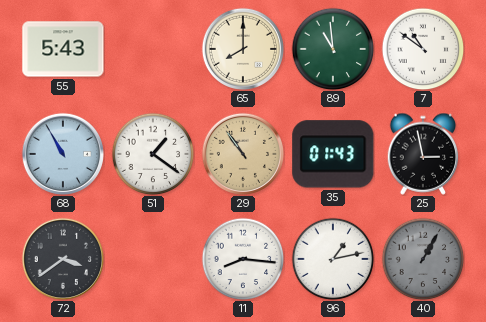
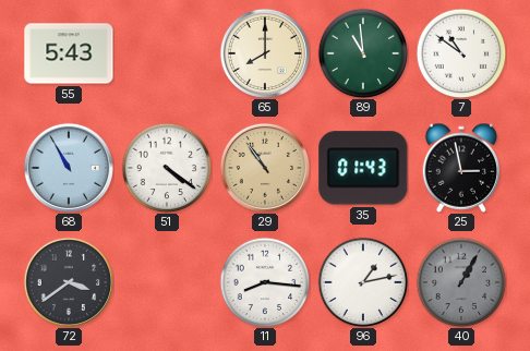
51: 1:21 -> 4:21
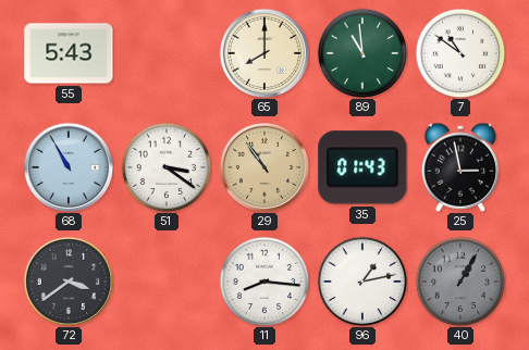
51: 4:21 -> 3:21
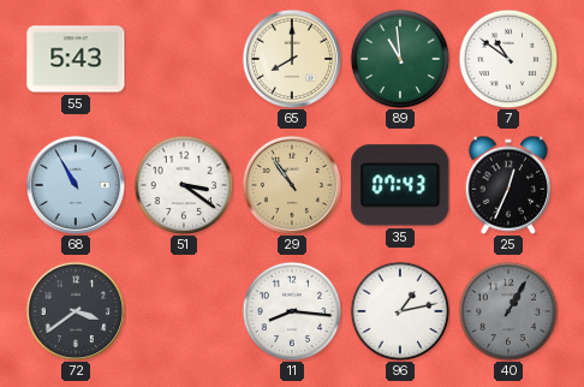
35: 01:43 -> 07:43
25: 2:58 -> 12:34
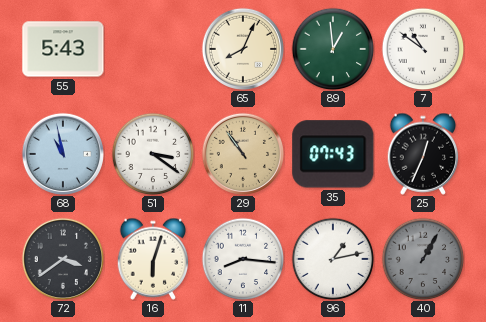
65: 8:00 -> 8:04
89: 10:59 -> 12:59
68: 10:55 -> 10:58
16: none -> 6:03
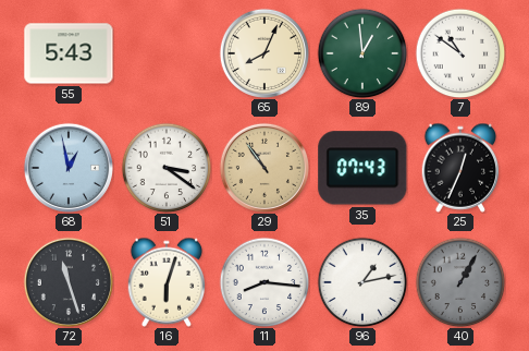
68: 10:58 -> 12:58
72: 3:39 -> 11:27
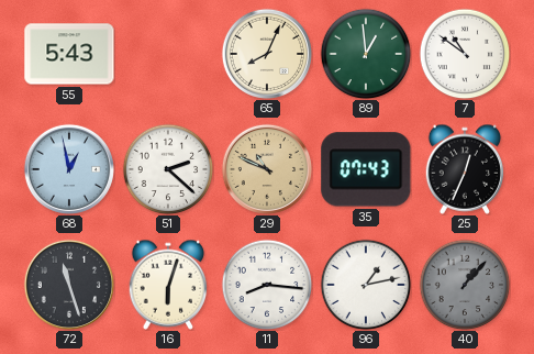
51: 3:21 -> 2:22
29: 10:54 -> 10:49
40: 1:05 -> 1:07
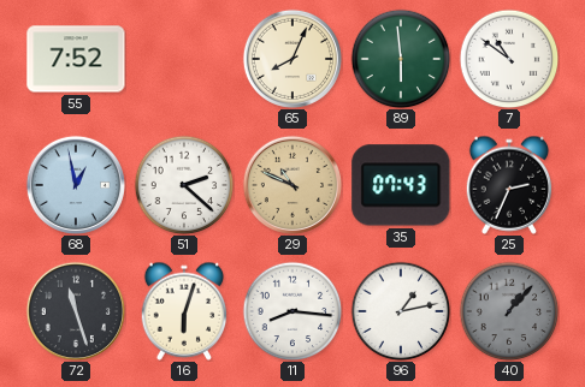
55: 5:43 -> 7:52
89: 12:59 -> 5:59
25: 12:34 -> 2:34
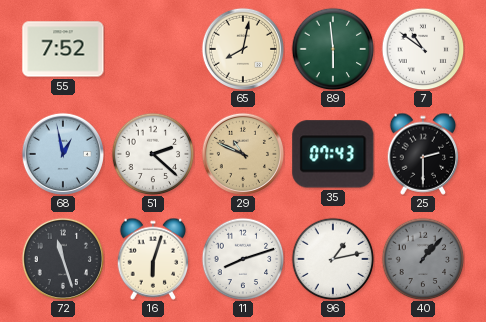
65: 8:04 -> 8:02
25: 2:34 -> 2:30
11: 8:16 -> 8:12
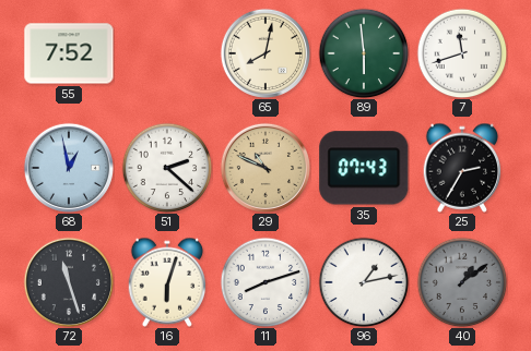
7: 10:51 -> 11:42
25: 2:30 -> 2:35
40: 1:07 -> 1:09
